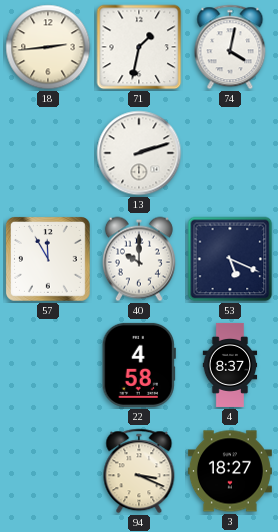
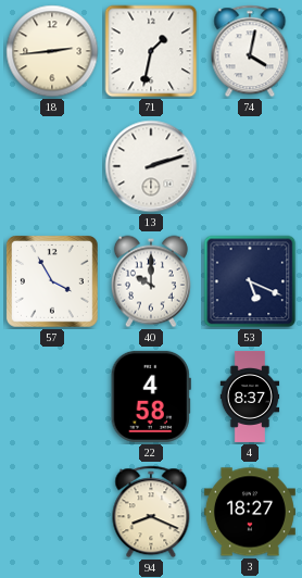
57: 11:55 -> 3:55
94: 3:19 -> 8:19
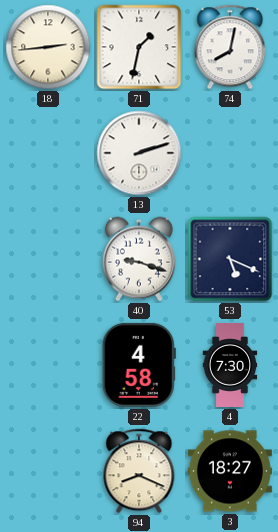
74: 4:02 -> 8:02
57: 3:55 -> none
40: 10:00 -> 9:18
4: 8:37 -> 7:30
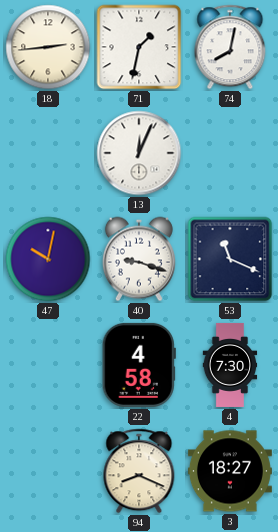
13: 2:12 -> 12:04
47: none -> 10:02
53: 5:19 -> 11:19
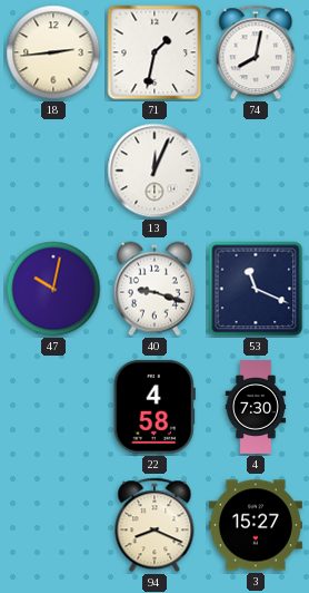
3: 18:27 -> 15:27
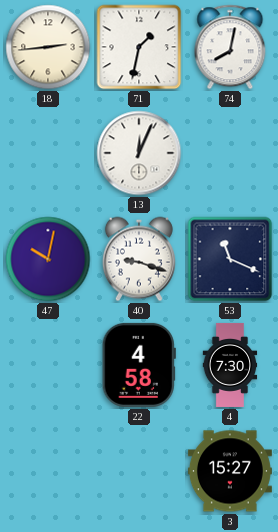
94: 8:19 -> none
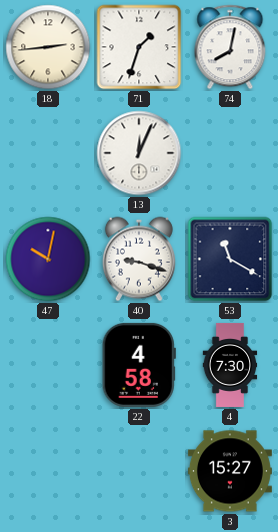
71: 1:32 -> 1:33
53: 11:19 -> 11:20
